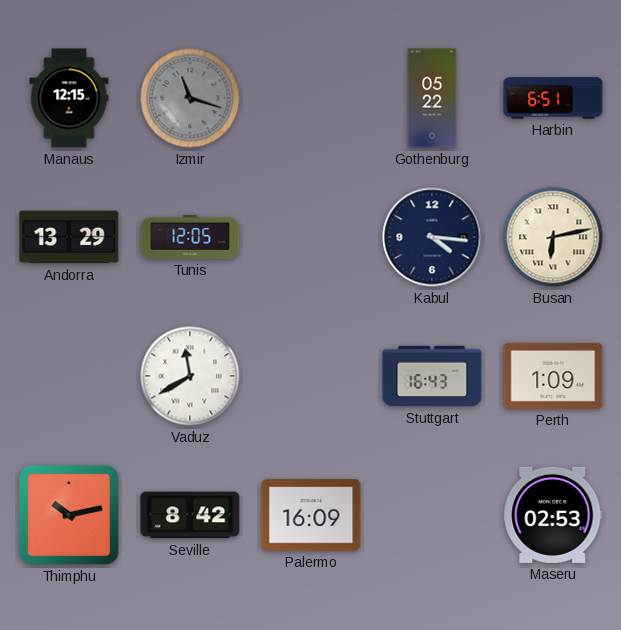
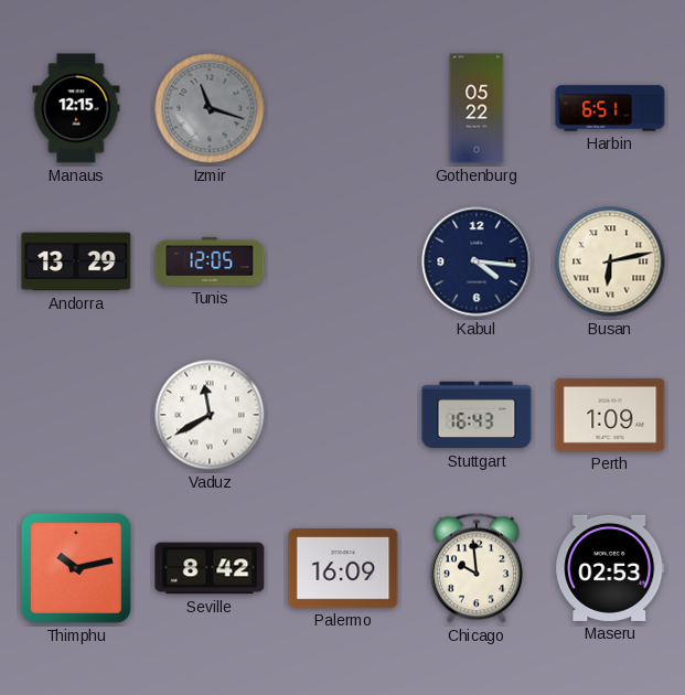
Chicago: none -> 9:59
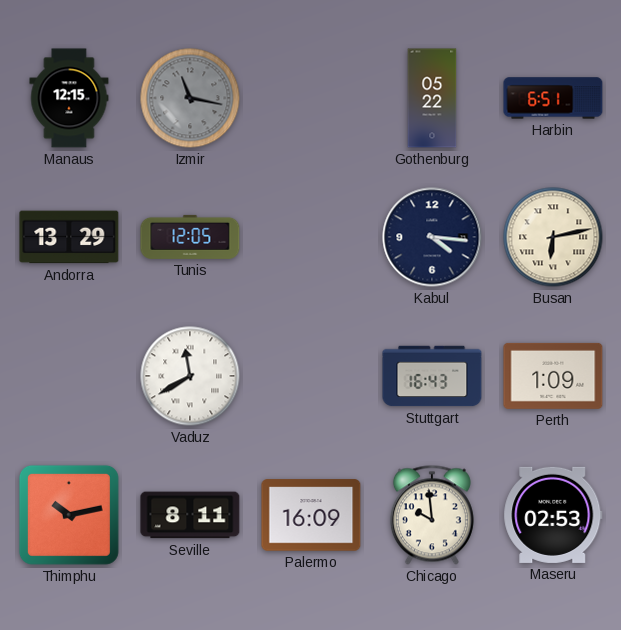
Izmir: 11:18 -> 11:17
Seville: 8:42 -> 8:11
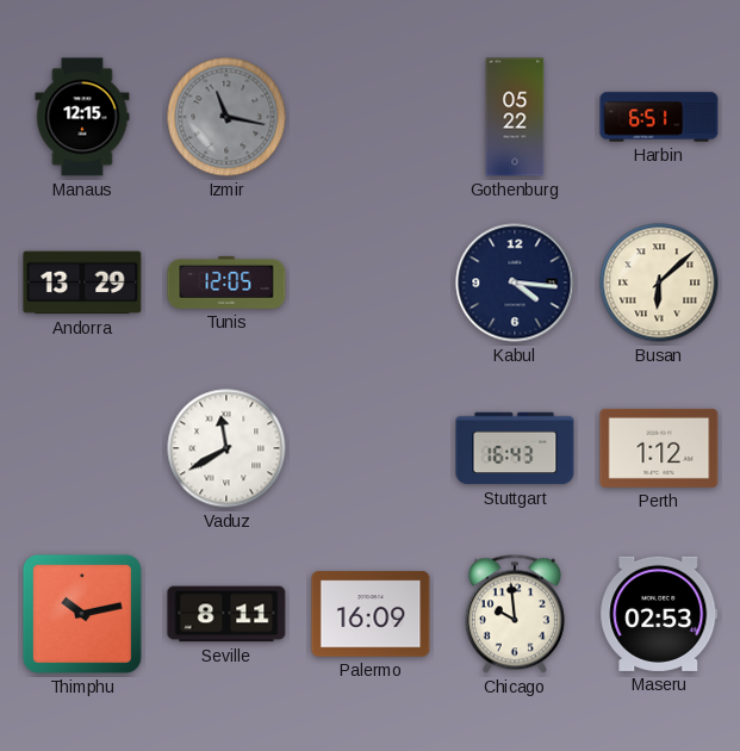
Busan: 6:13 -> 6:08
Perth: 1:09 -> 1:12
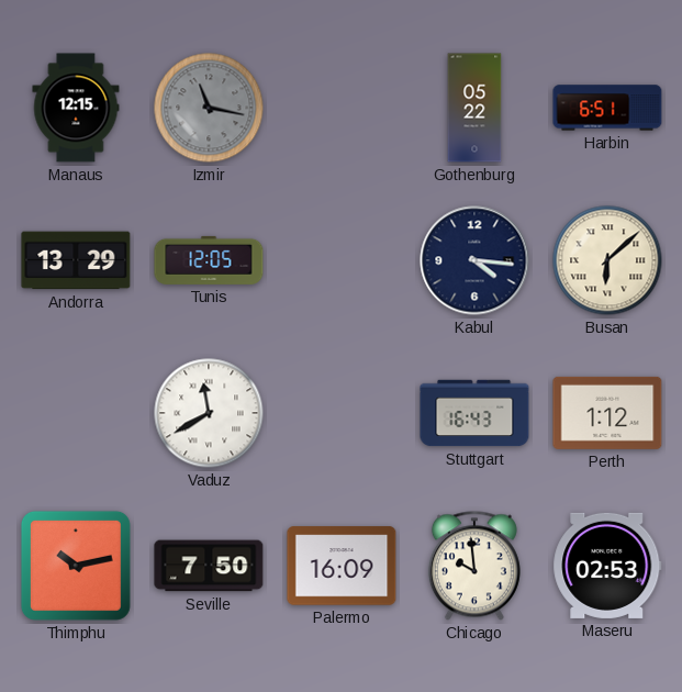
Seville: 8:11 -> 7:50
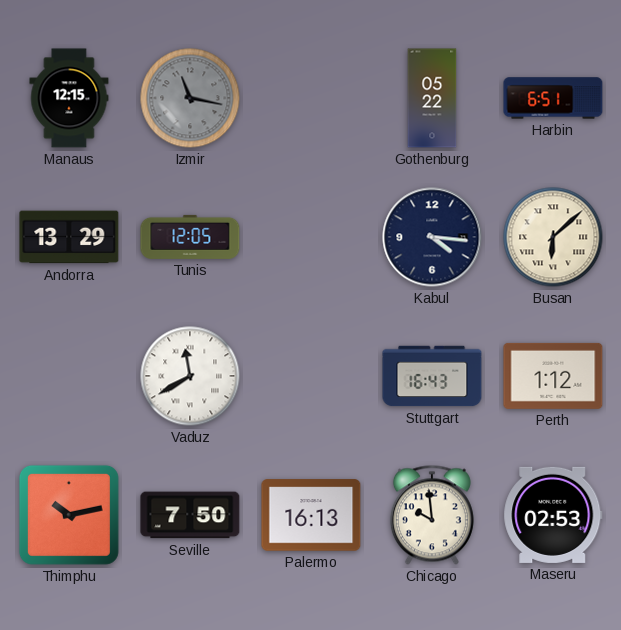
Palermo: 16:09 -> 16:13
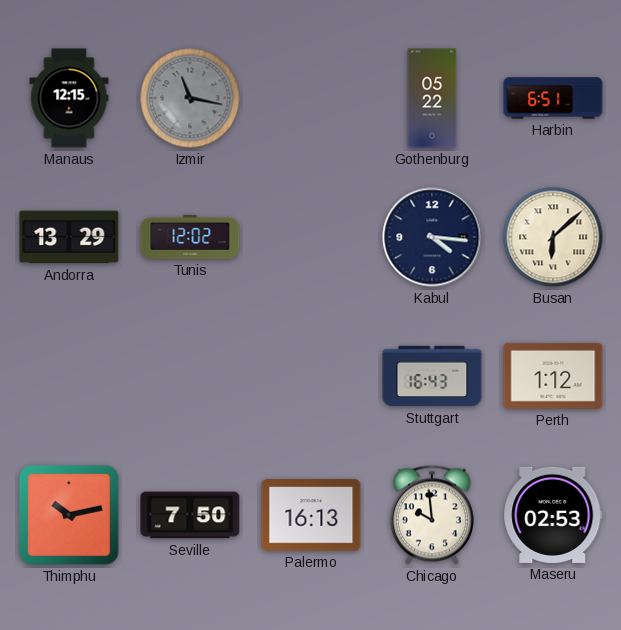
Tunis: 12:05 -> 12:02
Vaduz: 11:40 -> none
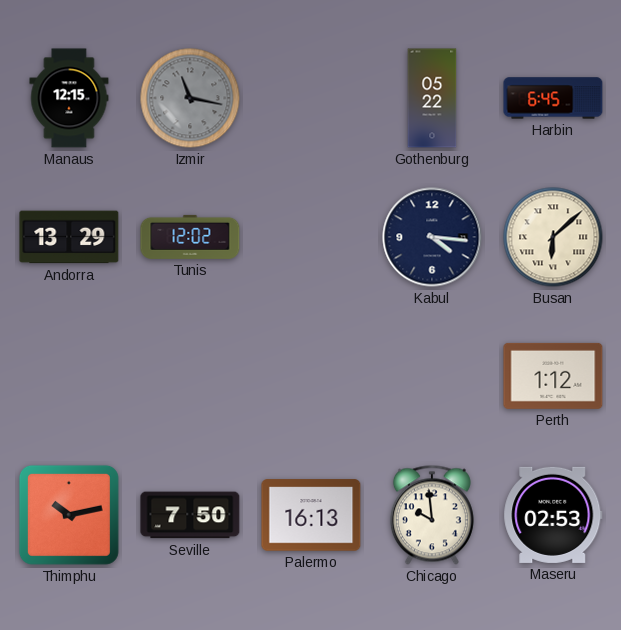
Harbin: 6:51 -> 6:45
Stuttgart: 16:43 -> none
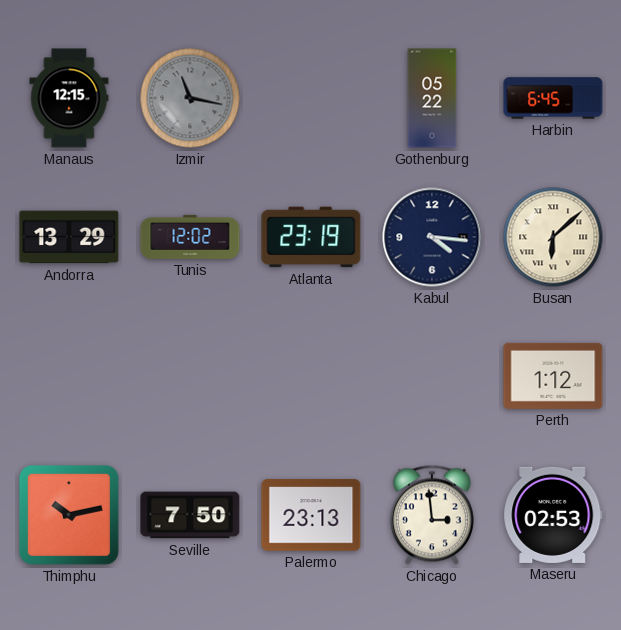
Atlanta: none -> 23:19
Palermo: 16:13 -> 23:13
Chicago: 9:59 -> 2:59
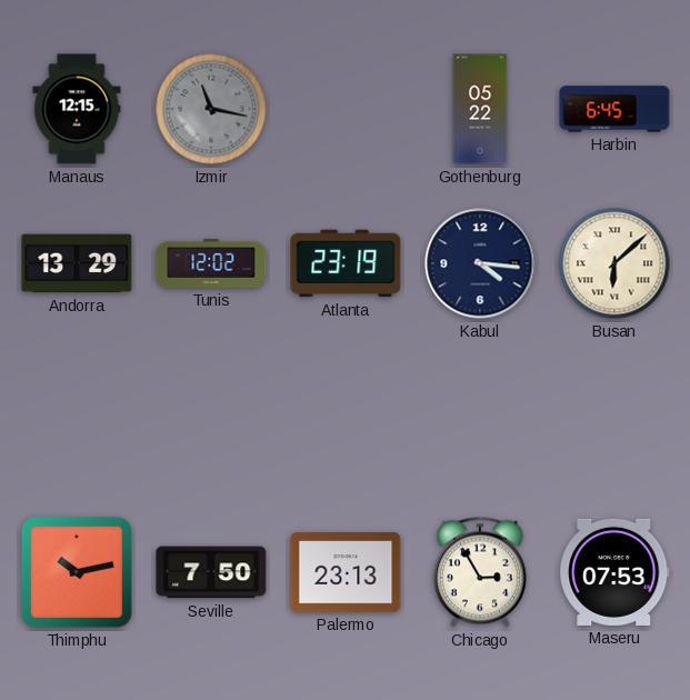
Perth: 1:12 -> none
Chicago: 2:59 -> 2:55
Maseru: 02:53 -> 07:53
